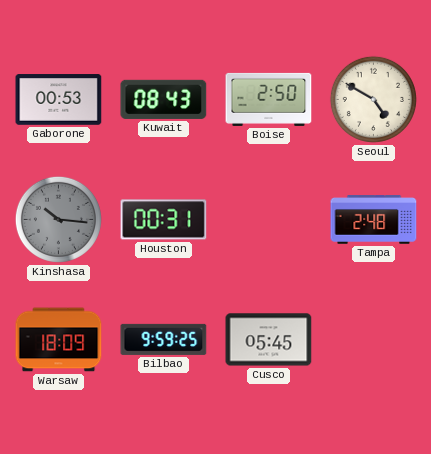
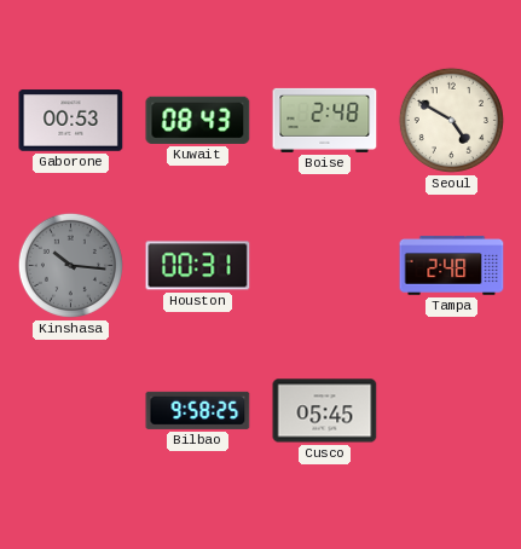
Boise: 2:50 -> 2:48
Warsaw: 18:09 -> none
Bilbao: 9:59 -> 9:58
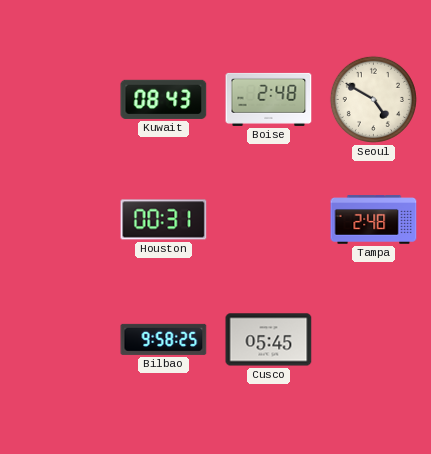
Gaborone: 00:53 -> none
Kinshasa: 10:16 -> none
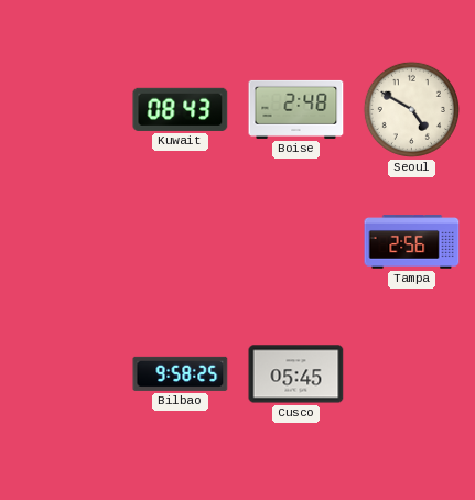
Houston: 00:31 -> none
Tampa: 2:48 -> 2:56
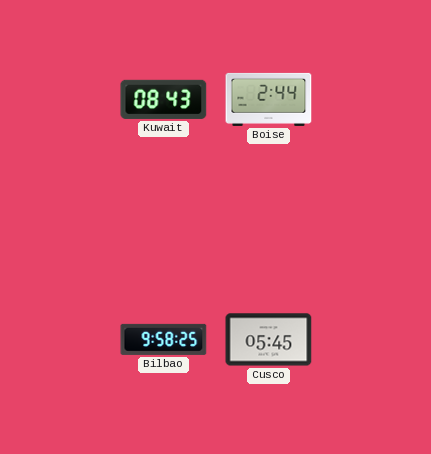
Boise: 2:48 -> 2:44
Seoul: 4:50 -> none
Tampa: 2:56 -> none
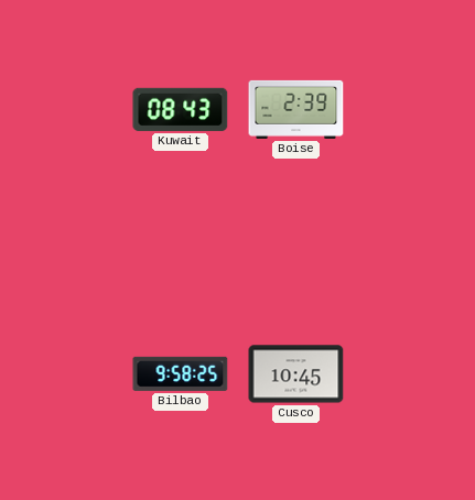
Boise: 2:44 -> 2:39
Cusco: 05:45 -> 10:45
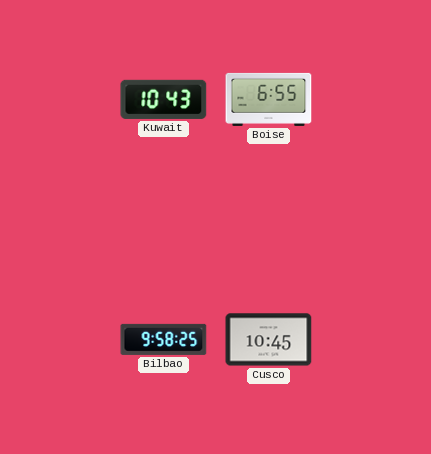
Kuwait: 08:43 -> 10:43
Boise: 2:39 -> 6:55
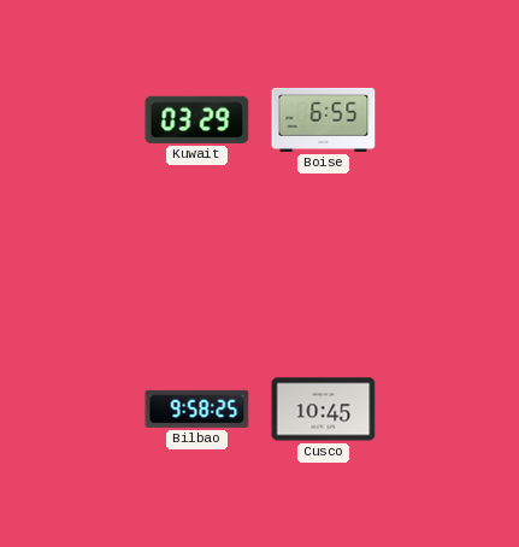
Kuwait: 10:43 -> 03:29
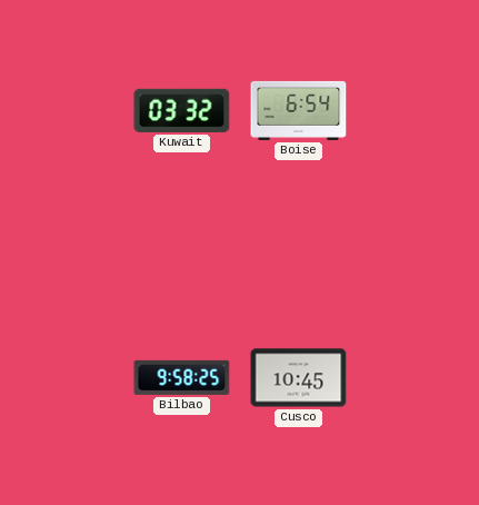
Kuwait: 03:29 -> 03:32
Boise: 6:55 -> 6:54
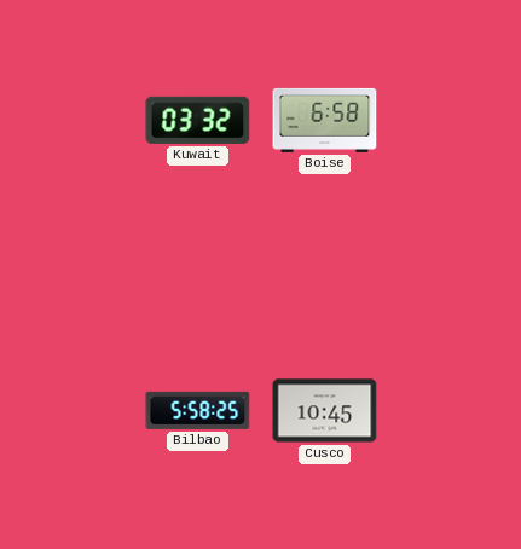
Boise: 6:54 -> 6:58
Bilbao: 9:58 -> 5:58
